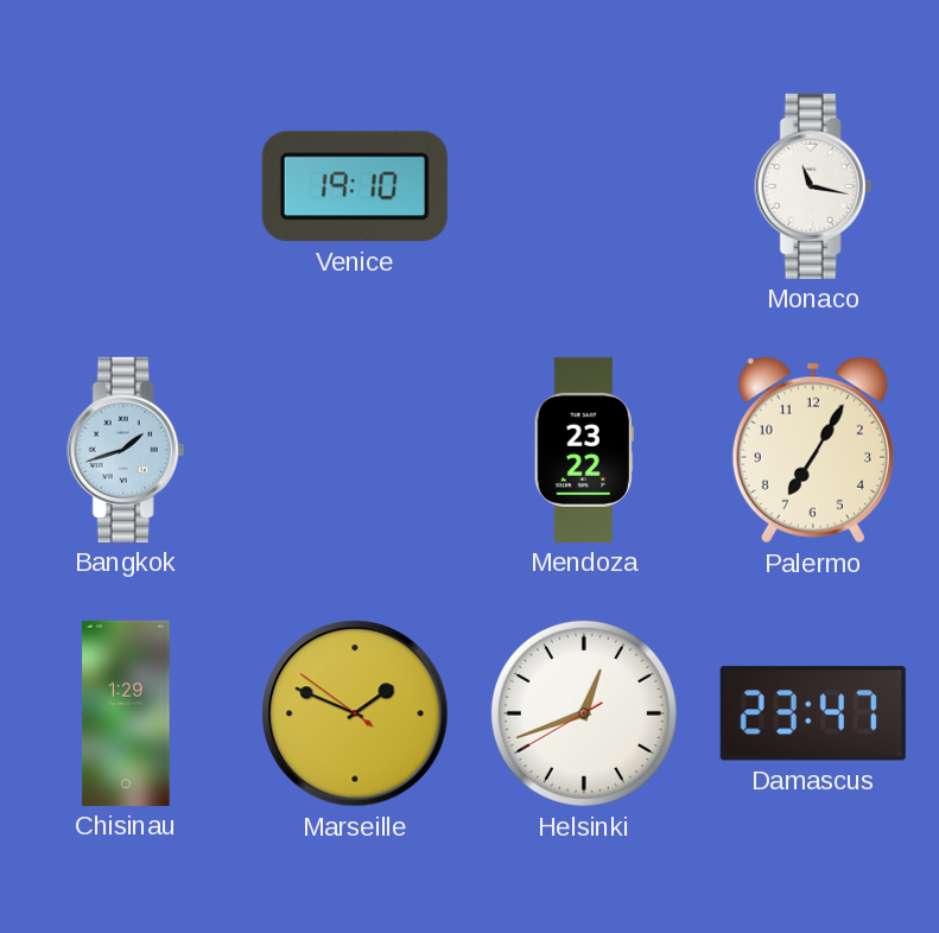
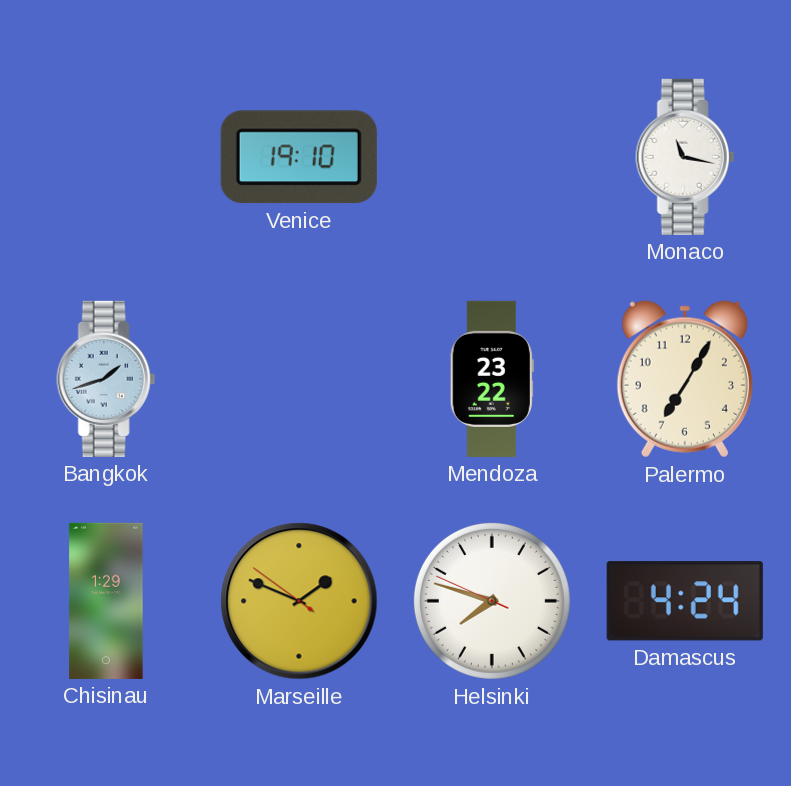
Helsinki: 12:41 -> 7:47
Damascus: 23:47 -> 4:24
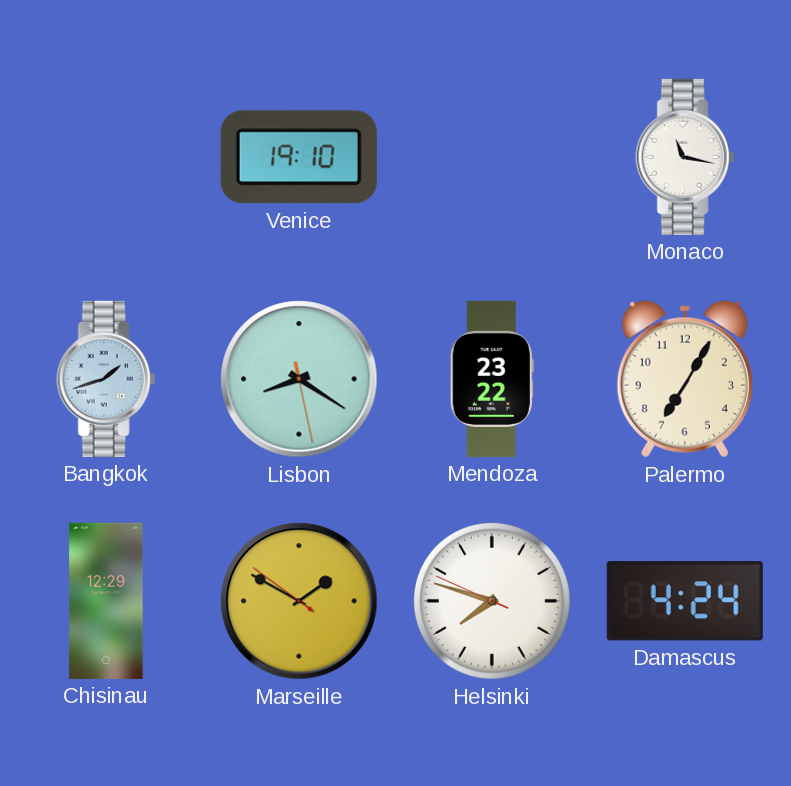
Lisbon: none -> 8:20
Chisinau: 1:29 -> 12:29
Marseille: 1:48 -> 1:49
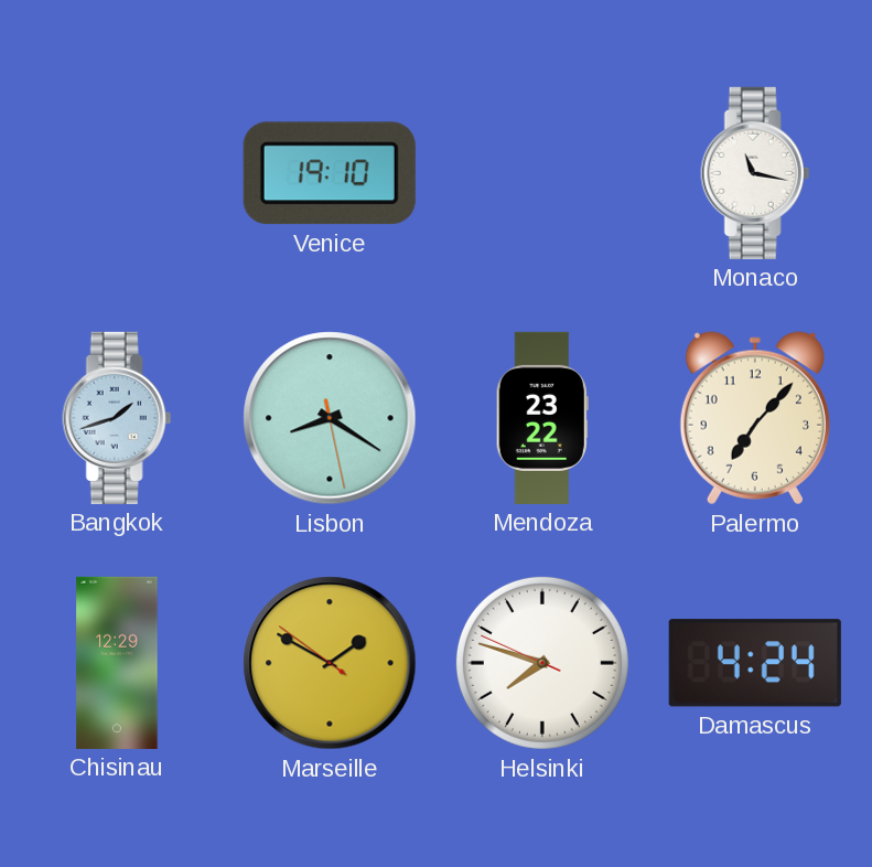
Palermo: 7:05 -> 7:07
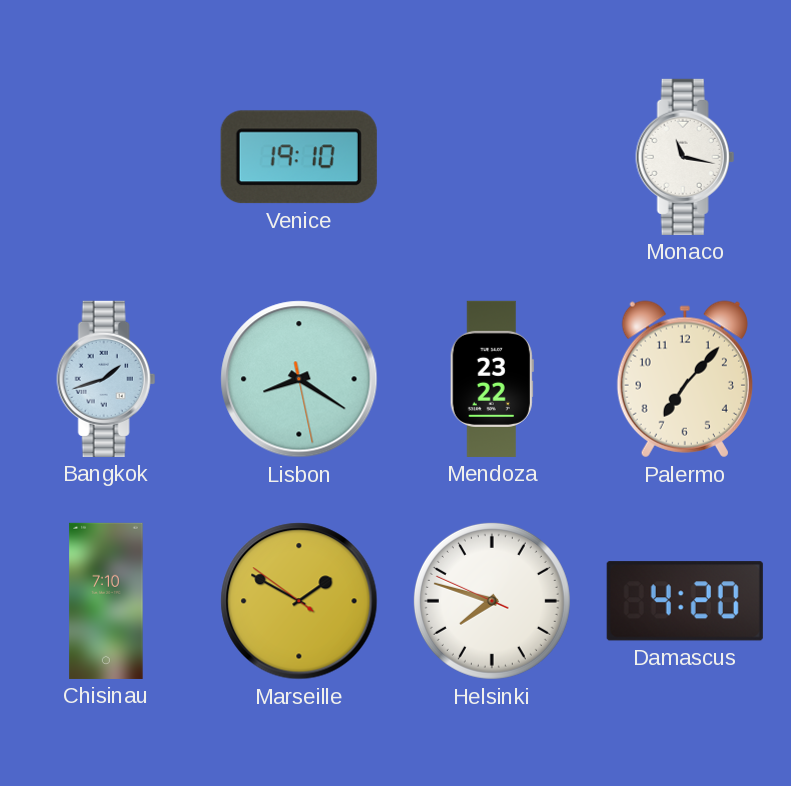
Chisinau: 12:29 -> 7:10
Damascus: 4:24 -> 4:20
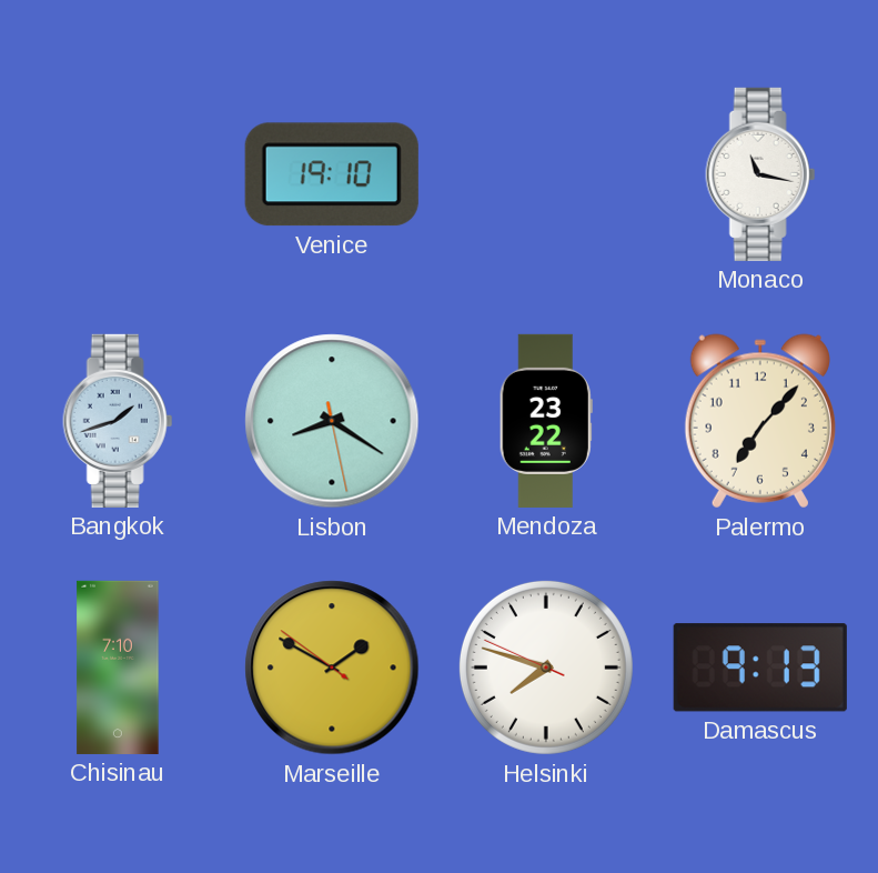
Damascus: 4:20 -> 9:13
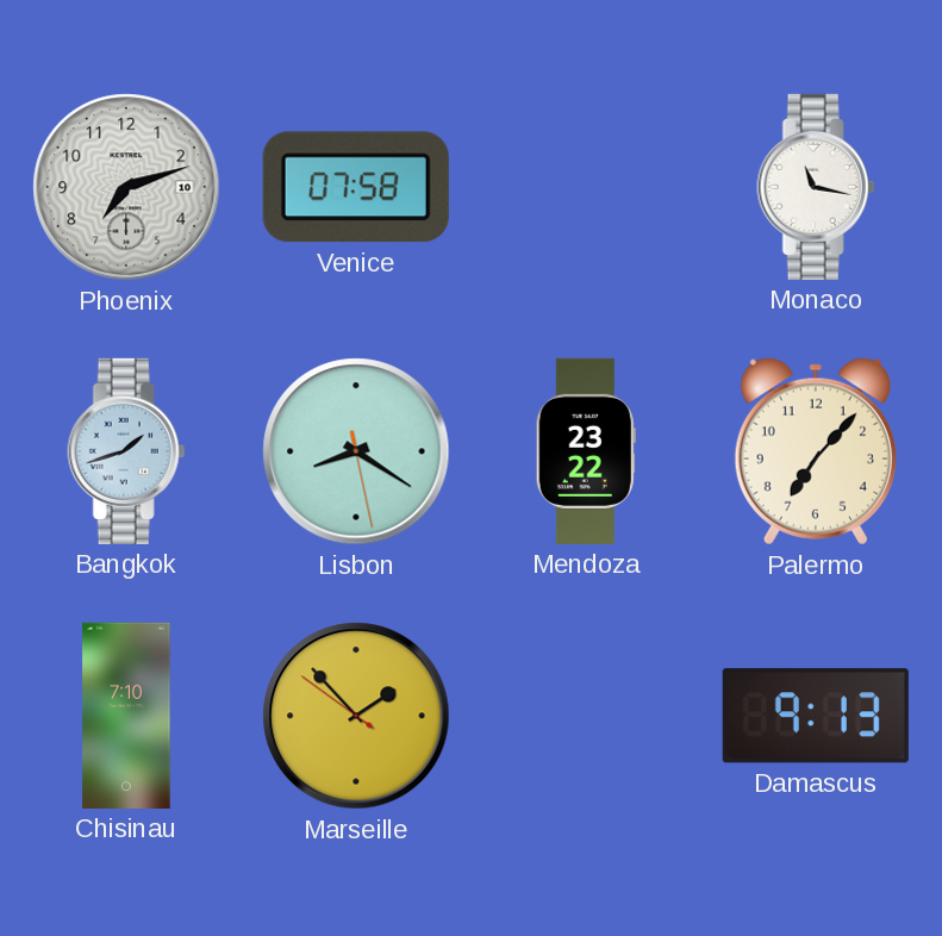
Phoenix: none -> 7:12
Venice: 19:10 -> 07:58
Marseille: 1:49 -> 1:52
Helsinki: 7:47 -> none
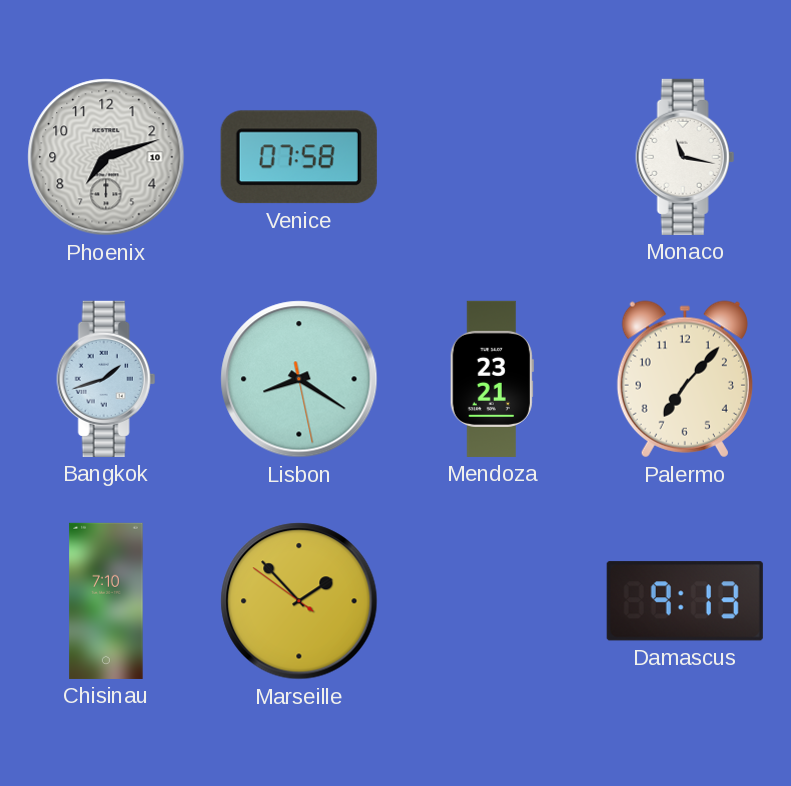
Mendoza: 23:22 -> 23:21
